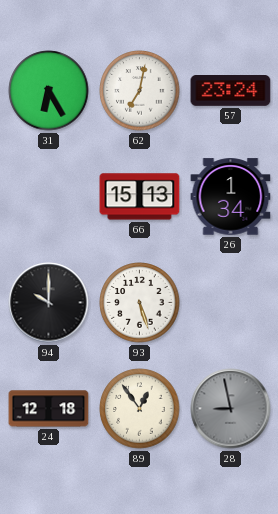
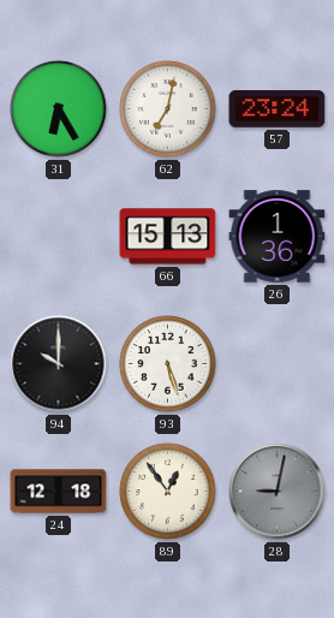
26: 1:34 -> 1:36
28: 8:58 -> 9:02
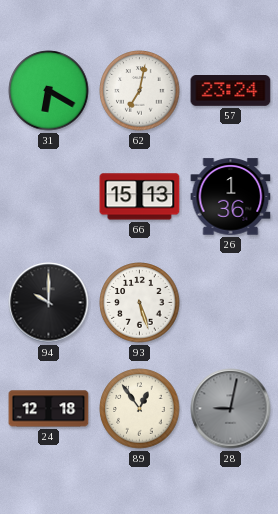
31: 6:25 -> 6:20
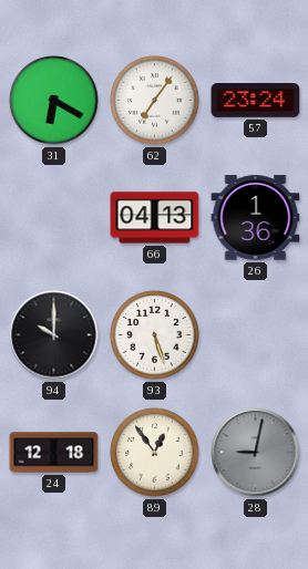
62: 7:02 -> 7:06
66: 15:13 -> 04:13
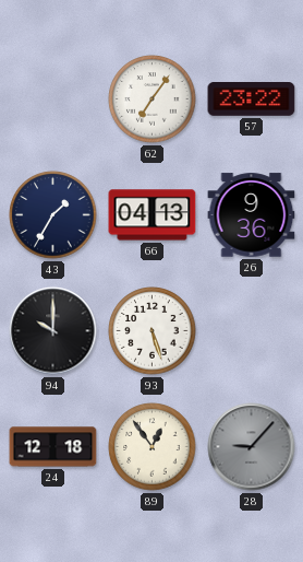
31: 6:20 -> none
57: 23:24 -> 23:22
43: none -> 1:35
26: 1:36 -> 9:36
28: 9:02 -> 9:07
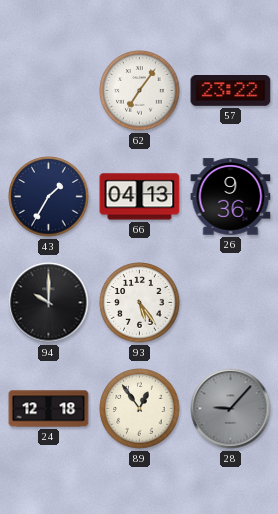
93: 5:27 -> 5:24
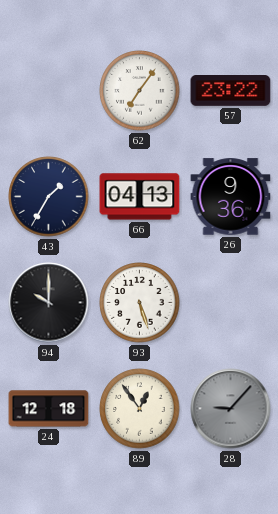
93: 5:24 -> 5:27
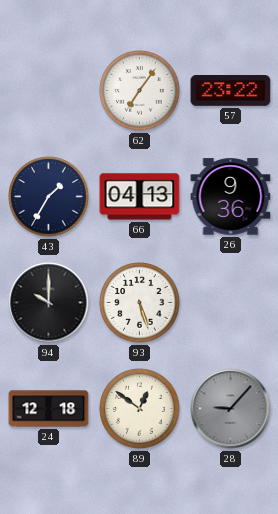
89: 12:54 -> 12:51
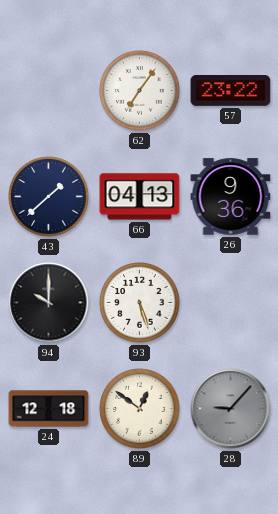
43: 1:35 -> 1:38
